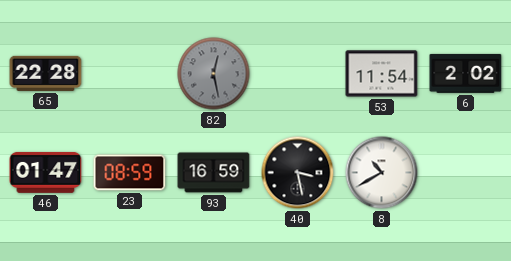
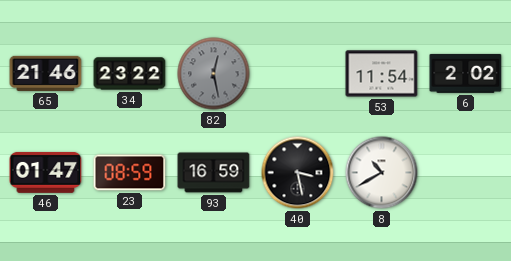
65: 22:28 -> 21:46
34: none -> 23:22
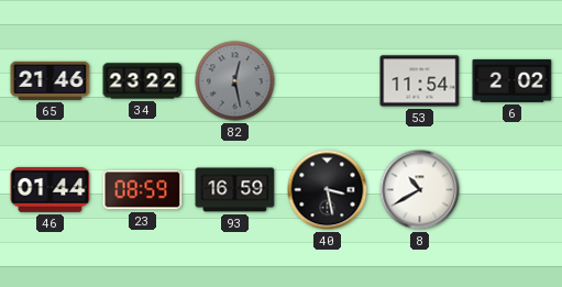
46: 01:47 -> 01:44
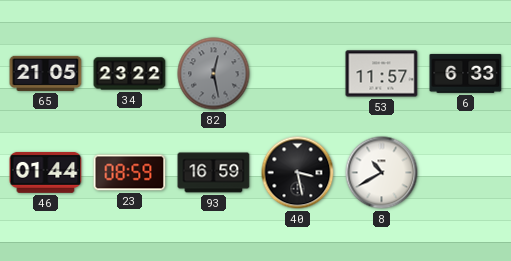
65: 21:46 -> 21:05
53: 11:54 -> 11:57
6: 2:02 -> 6:33
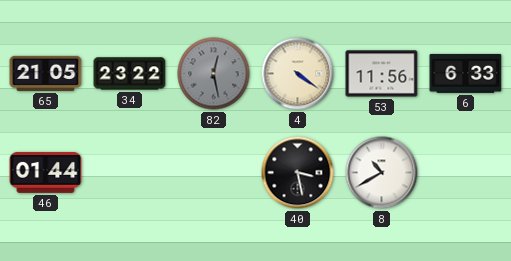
4: none -> 4:21
53: 11:57 -> 11:56
23: 08:59 -> none
93: 16:59 -> none
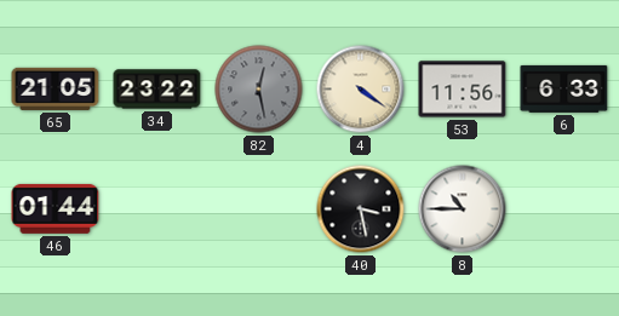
8: 10:40 -> 10:45
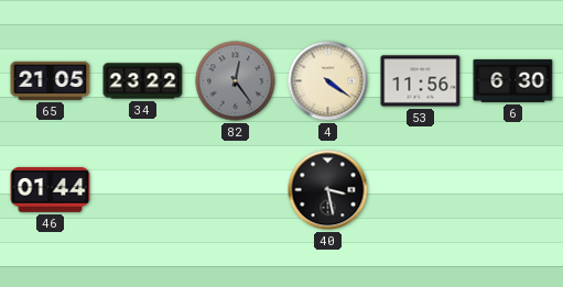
82: 12:28 -> 12:24
6: 6:33 -> 6:30
8: 10:45 -> none
